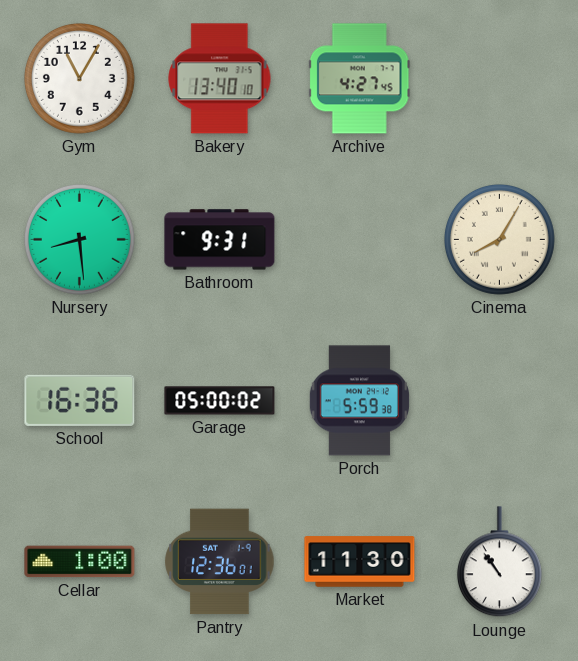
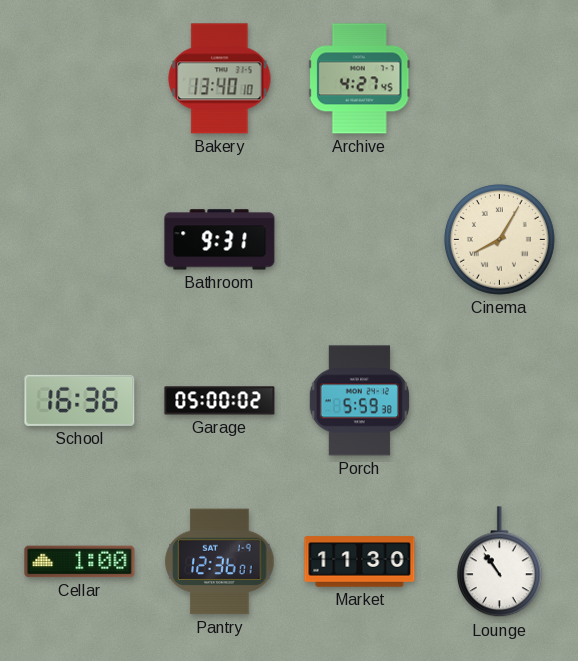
Gym: 11:05 -> none
Nursery: 8:29 -> none
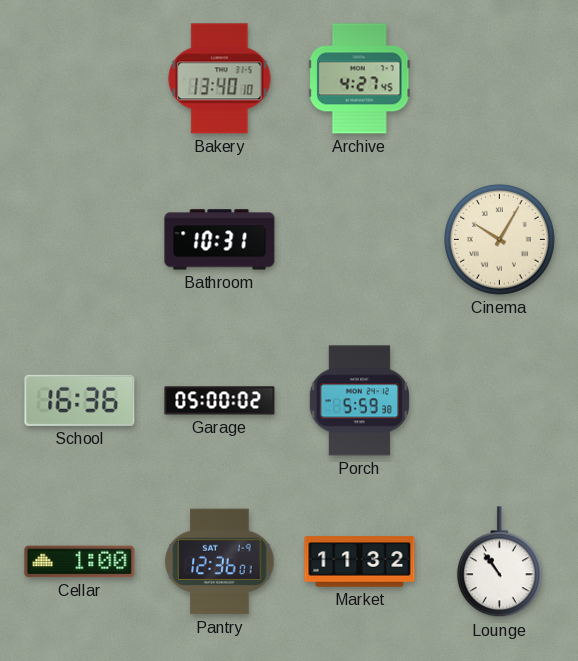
Bathroom: 9:31 -> 10:31
Cinema: 8:05 -> 10:05
Market: 11:30 -> 11:32
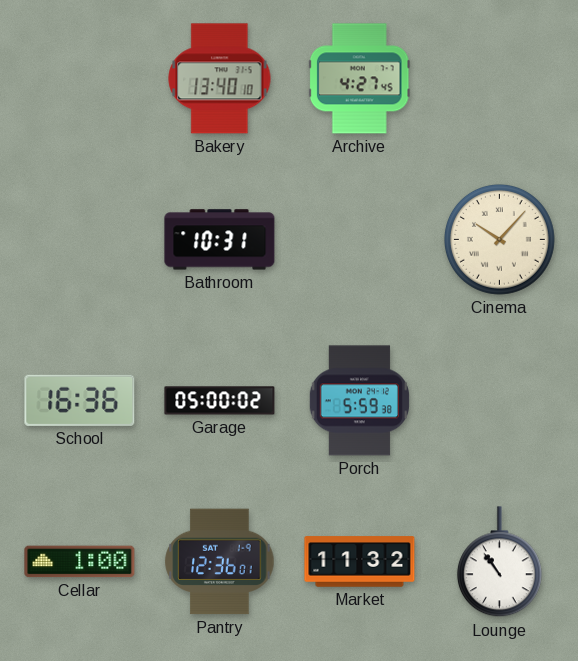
Cinema: 10:05 -> 10:07
